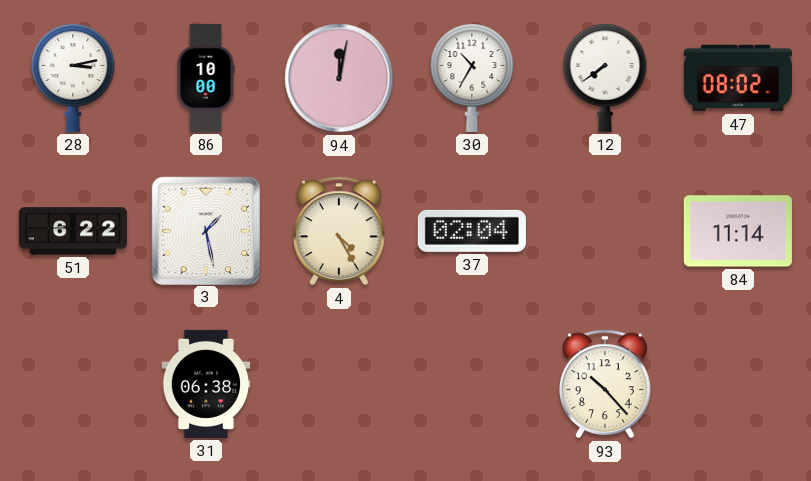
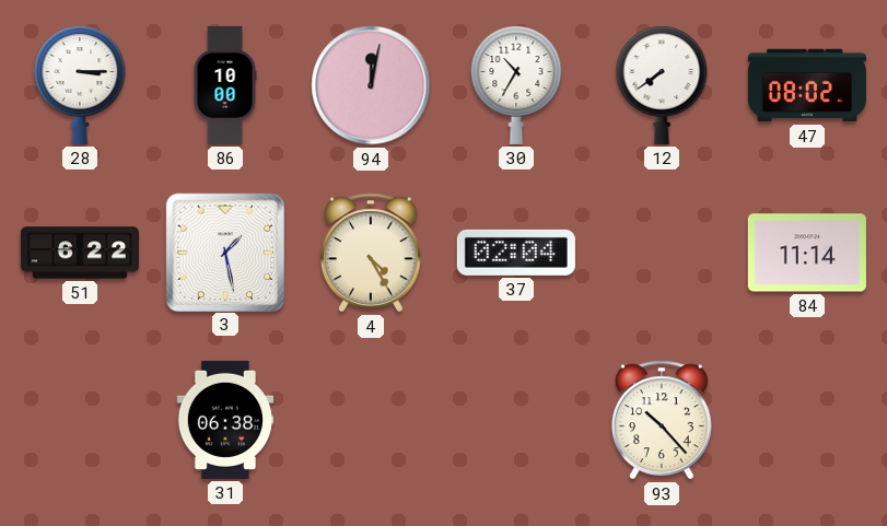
28: 3:13 -> 3:15
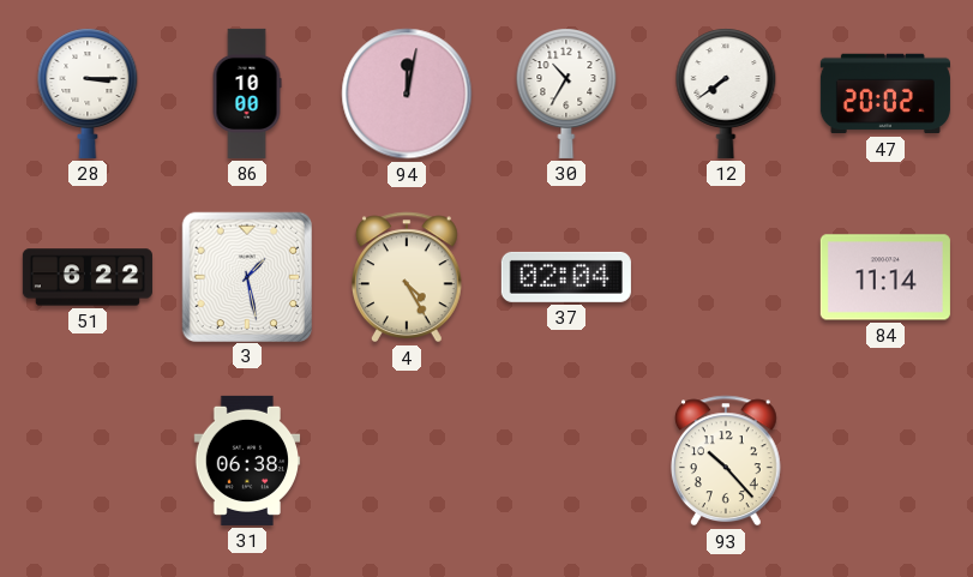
47: 08:02 -> 20:02
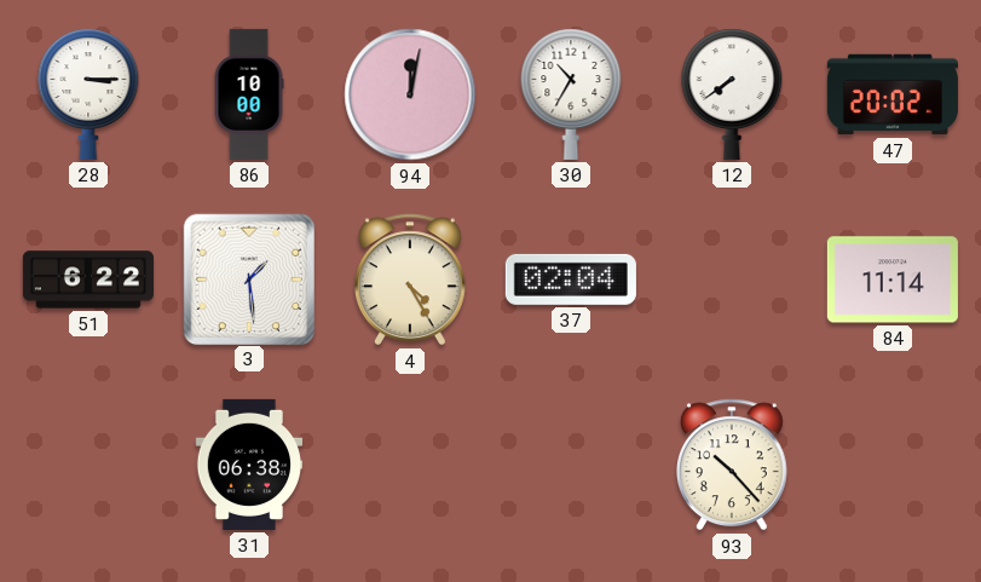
3: 1:28 -> 1:29
